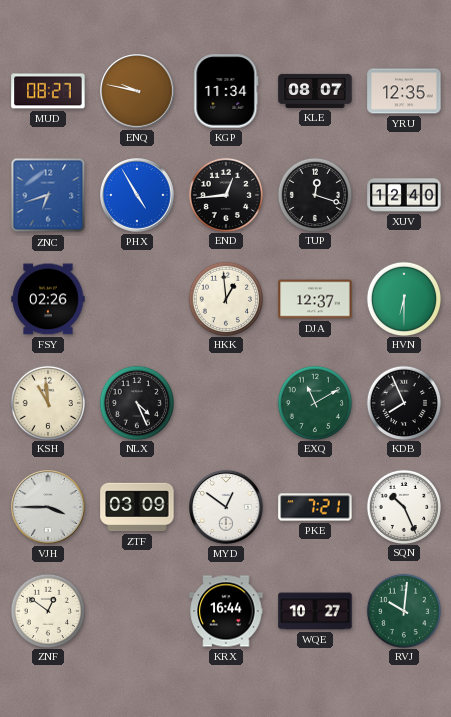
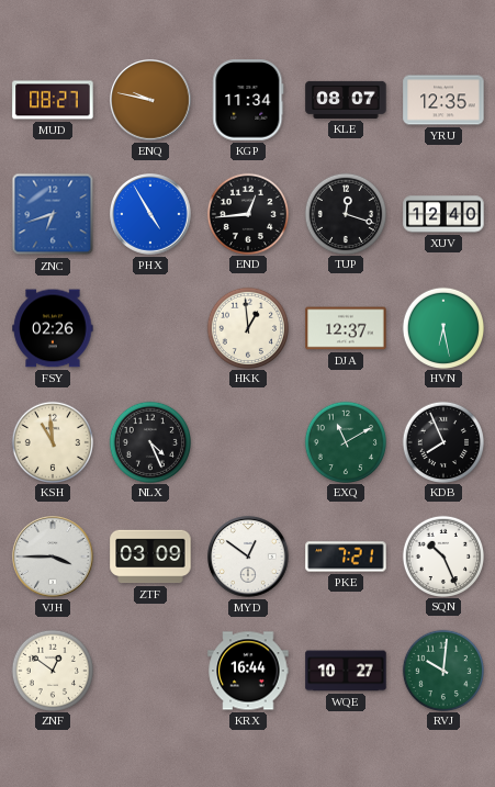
HVN: 6:30 -> 6:28
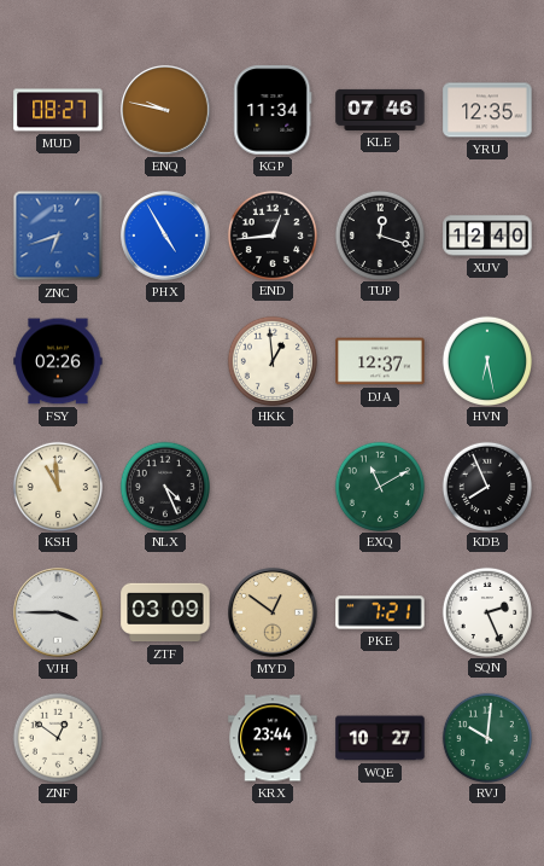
KLE: 08:07 -> 07:46
MYD dial: white -> champagne
SQN: 10:26 -> 2:26
KRX: 16:44 -> 23:44
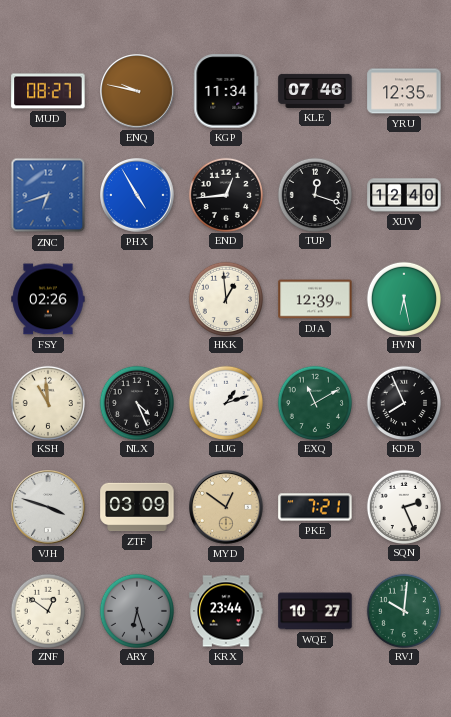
DJA: 12:37 -> 12:39
LUG: none -> 1:12
VJH: 3:45 -> 3:48
ARY: none -> 6:27
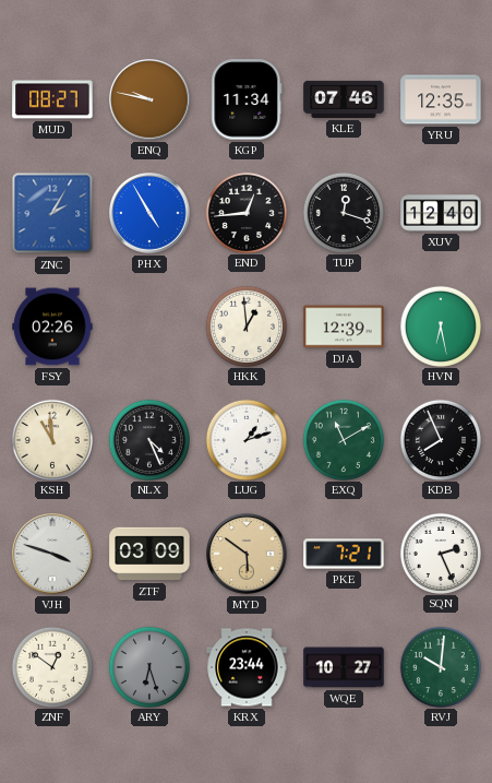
ZNC: 6:42 -> 2:05
MYD: 12:51 -> 5:51
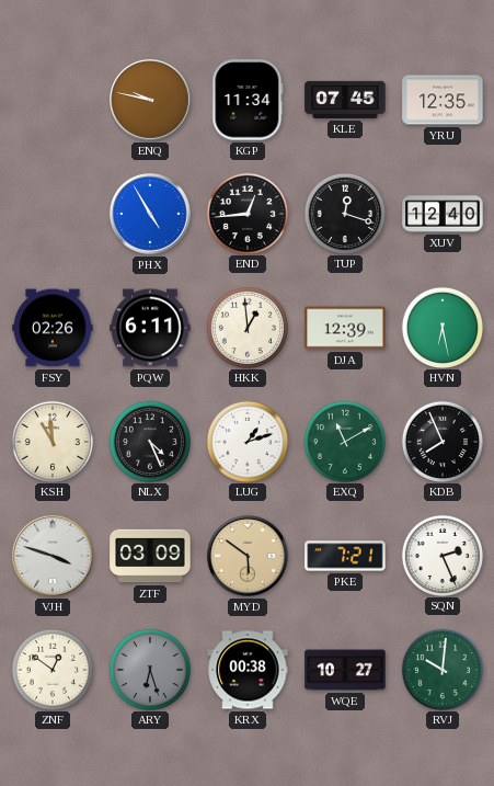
MUD: 08:27 -> none
KLE: 07:46 -> 07:45
ZNC: 2:05 -> none
PQW: none -> 6:11
KRX: 23:44 -> 00:38
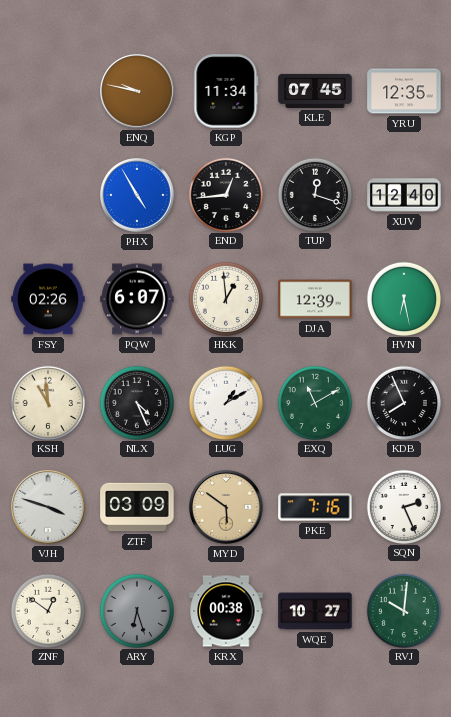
PQW: 6:11 -> 6:07
LUG: 1:12 -> 1:10
PKE: 7:21 -> 7:16
